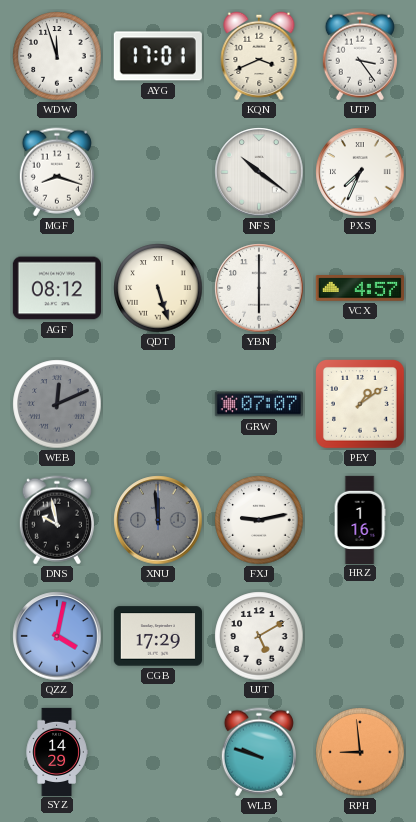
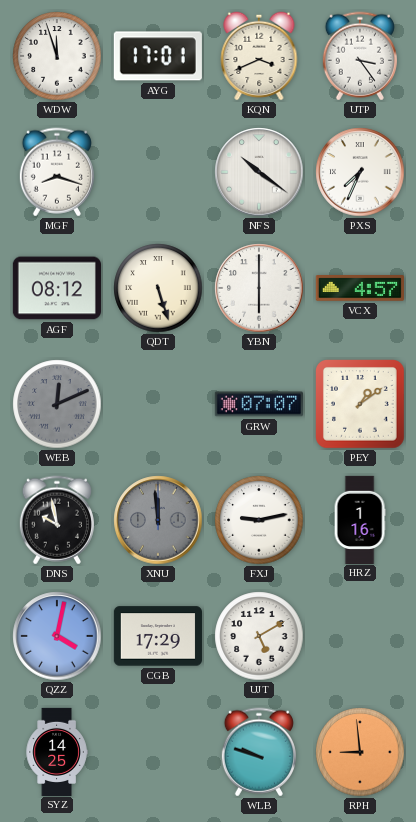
SYZ: 14:29 -> 14:25
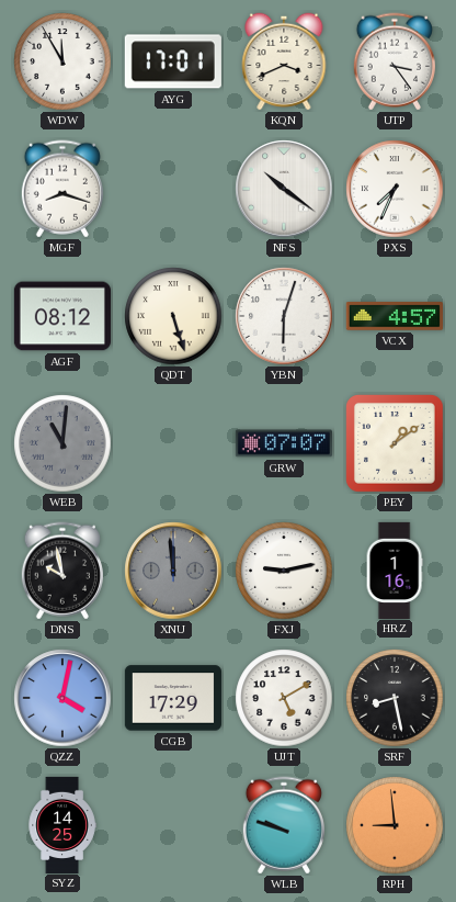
WDW: 11:57 -> 11:55
YBN: 6:00 -> 6:03
WEB: 12:11 -> 11:01
SRF: none -> 8:28
